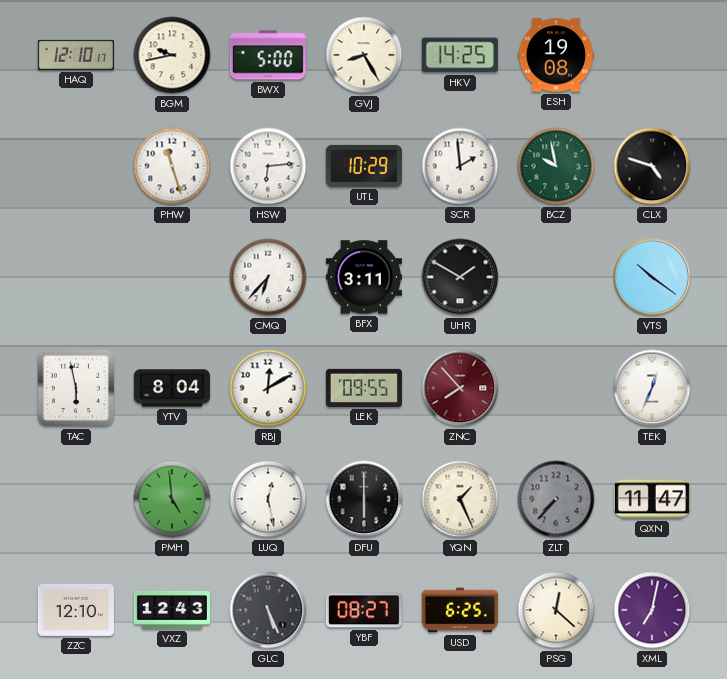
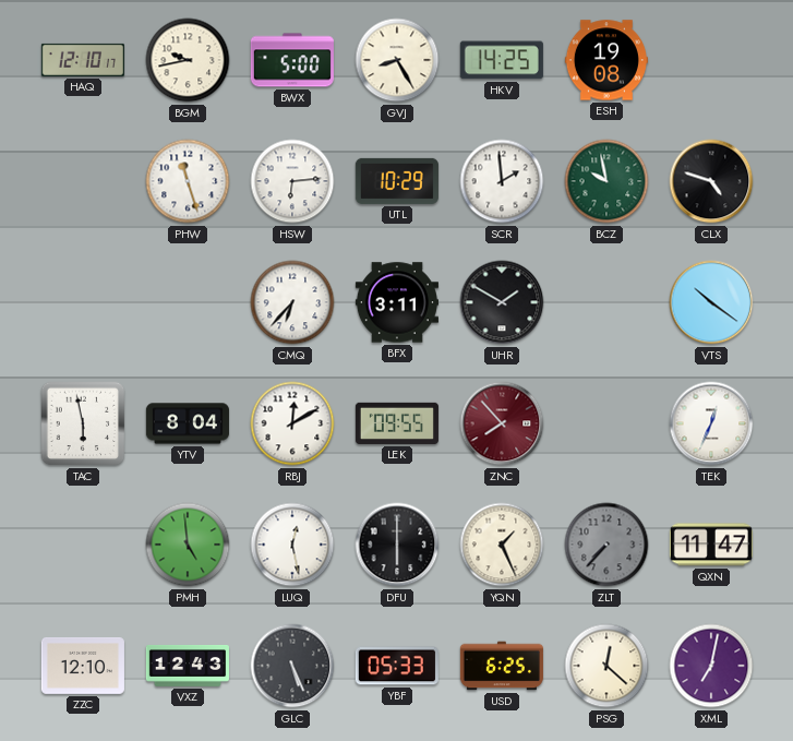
YBF: 08:27 -> 05:33
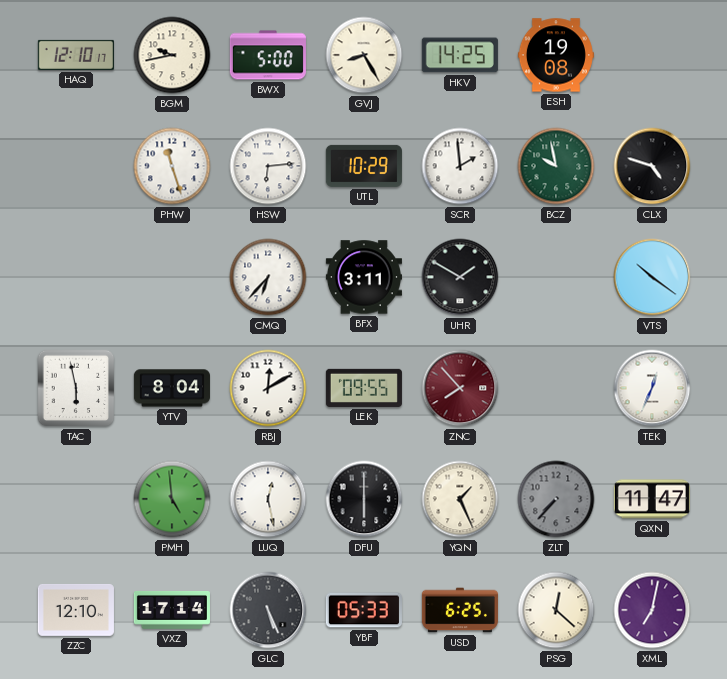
VXZ: 12:43 -> 17:14
